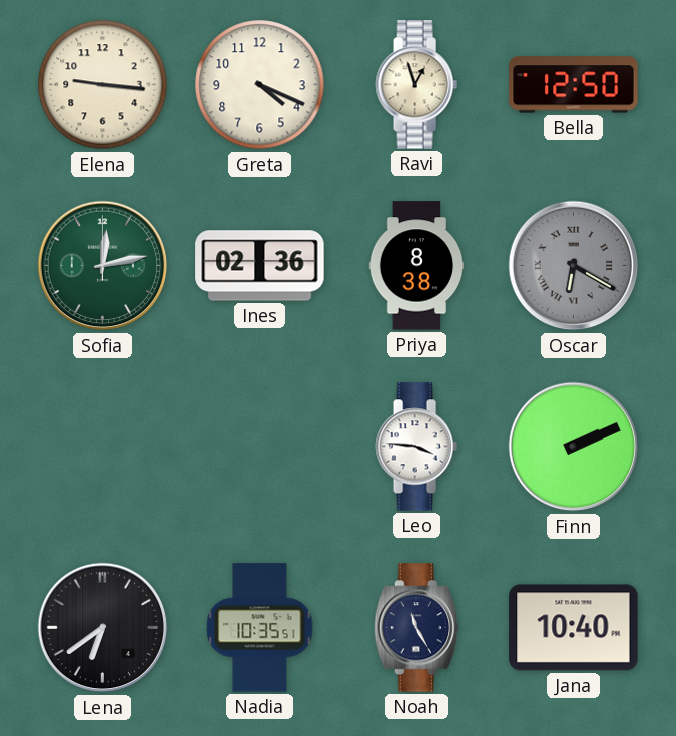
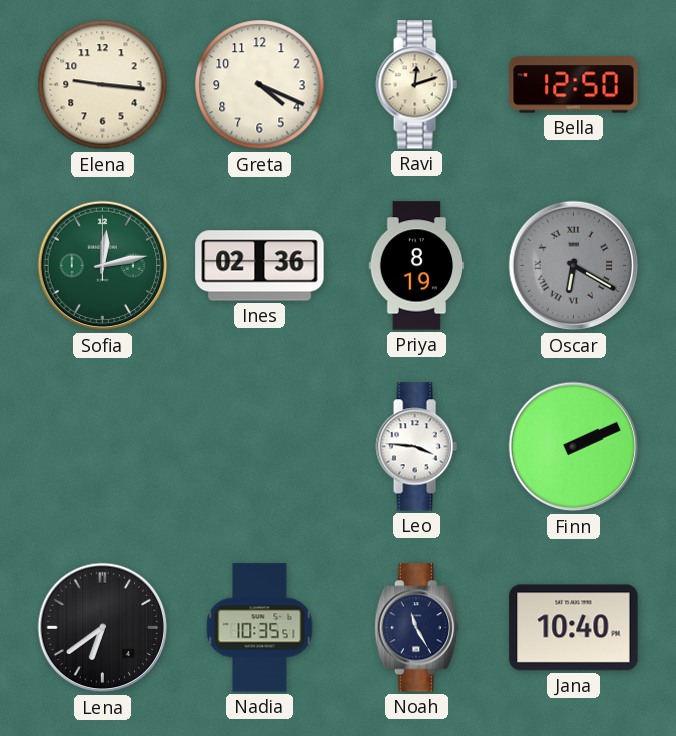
Ravi: 12:57 -> 12:12
Priya: 8:38 -> 8:19
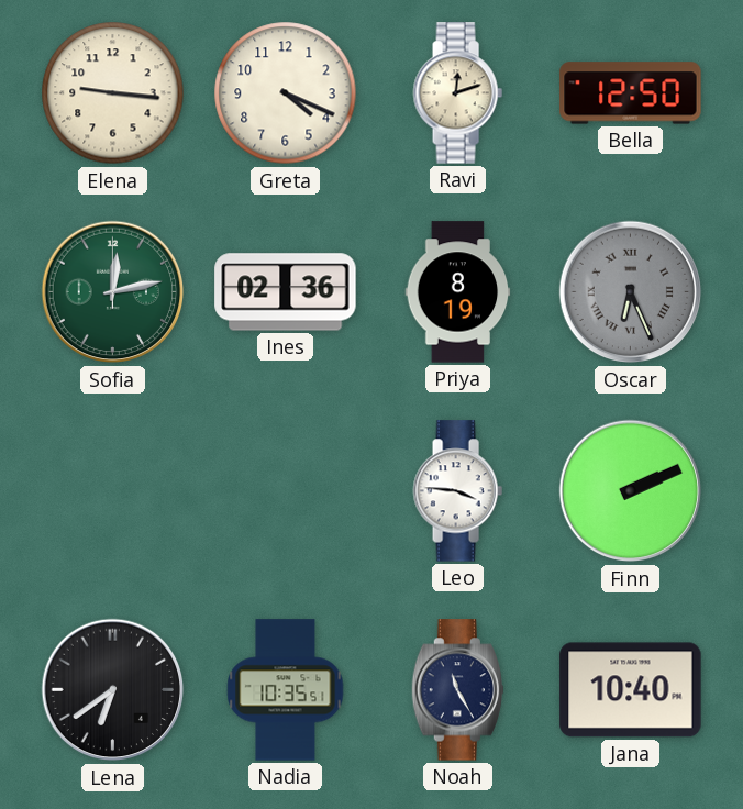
Oscar: 6:20 -> 6:26
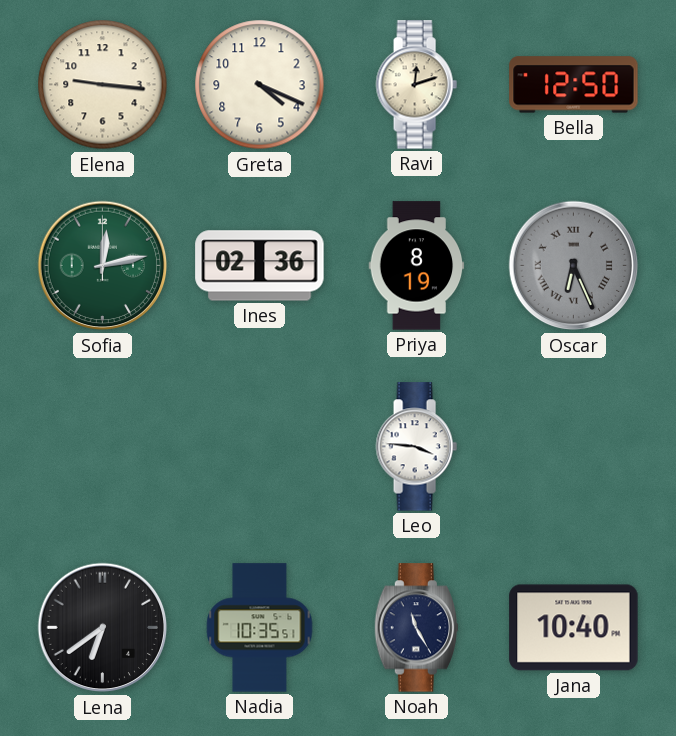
Finn: 2:11 -> none
